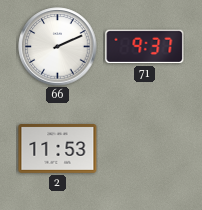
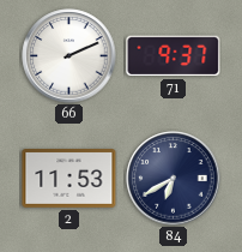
84: none -> 6:40
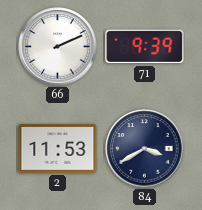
71: 9:37 -> 9:39
84: 6:40 -> 3:40
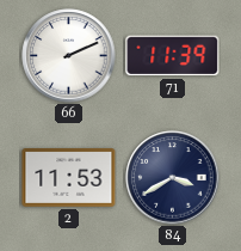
71: 9:39 -> 11:39
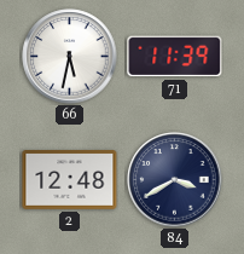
66: 2:11 -> 5:32
2: 11:53 -> 12:48
